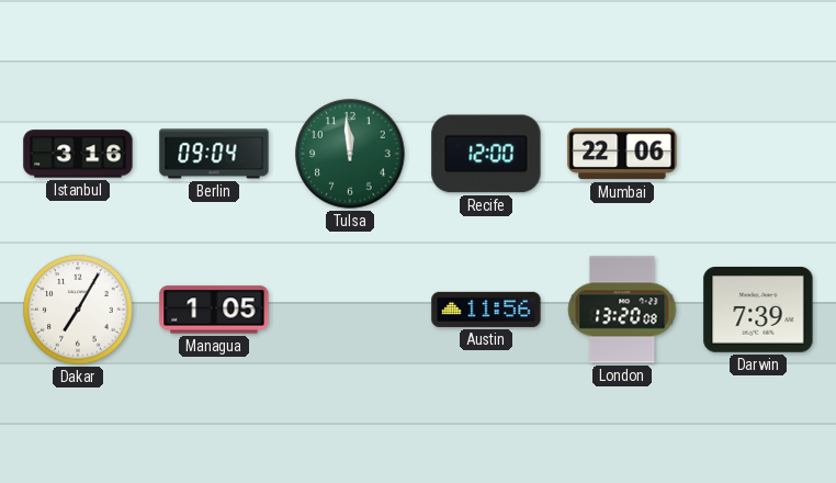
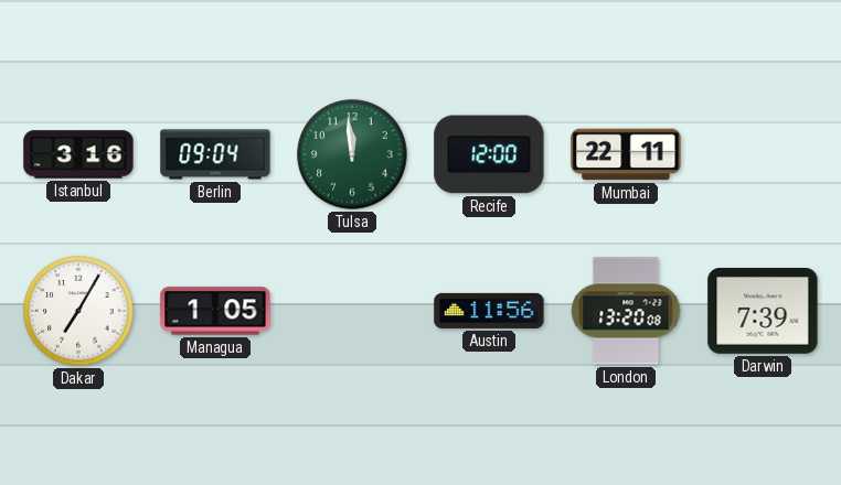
Mumbai: 22:06 -> 22:11
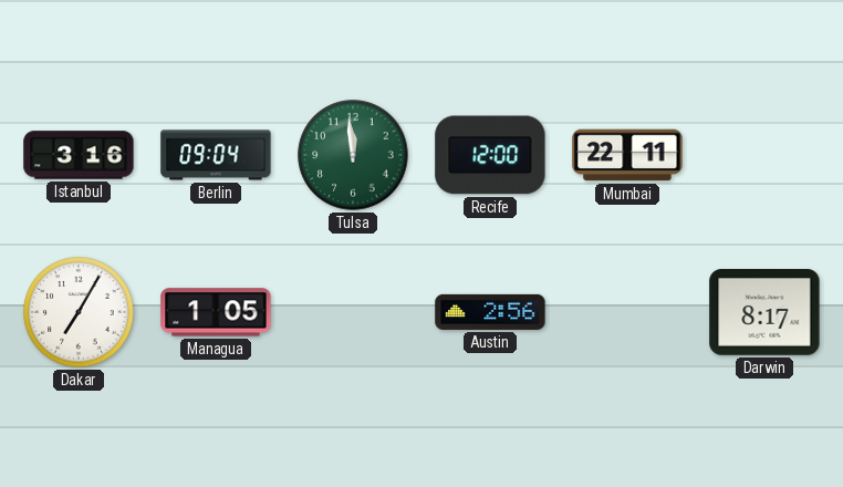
Austin: 11:56 -> 2:56
London: 13:20 -> none
Darwin: 7:39 -> 8:17
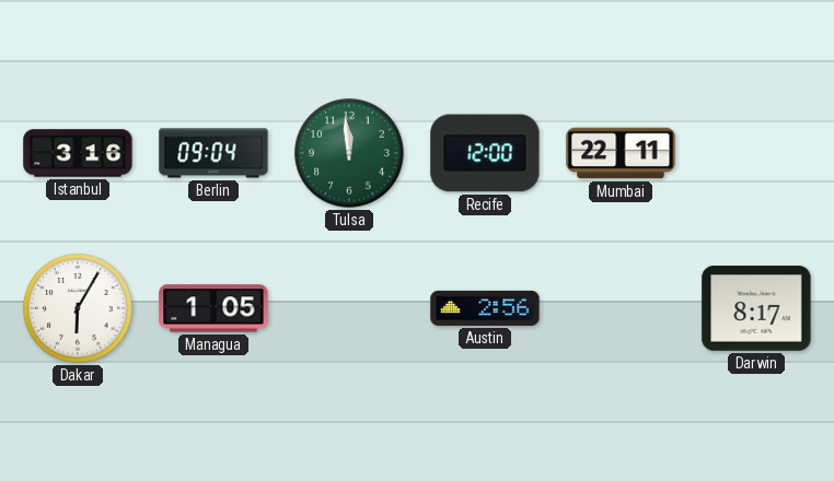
Dakar: 7:05 -> 6:05
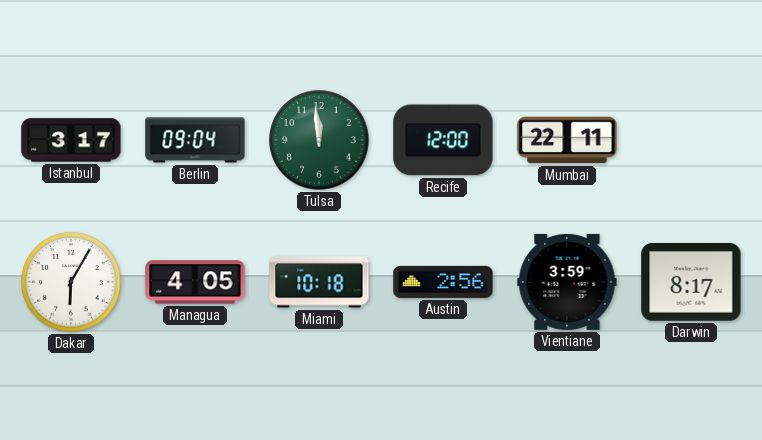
Istanbul: 3:16 -> 3:17
Managua: 1:05 -> 4:05
Miami: none -> 10:18
Vientiane: none -> 3:59
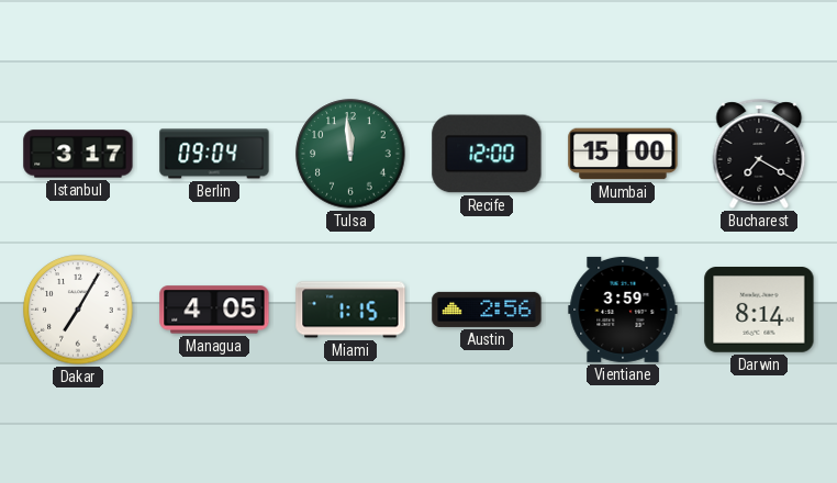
Mumbai: 22:11 -> 15:00
Bucharest: none -> 7:20
Dakar: 6:05 -> 7:05
Miami: 10:18 -> 1:15
Darwin: 8:17 -> 8:14
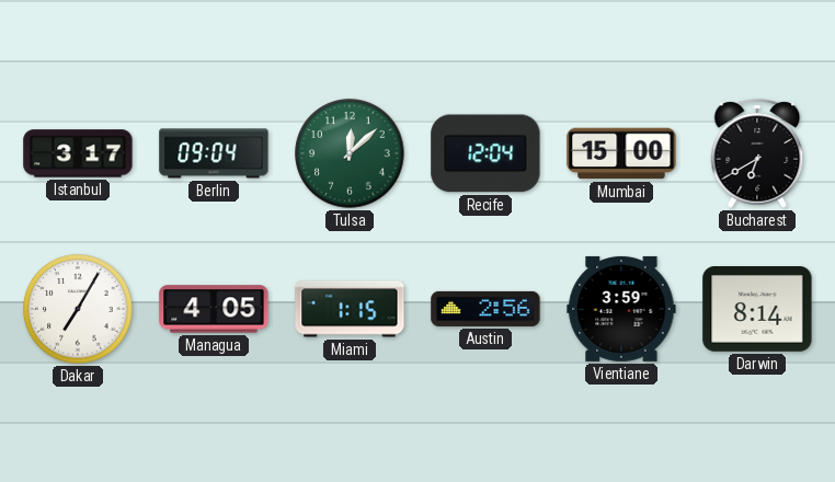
Tulsa: 11:59 -> 12:08
Recife: 12:00 -> 12:04
Bucharest: 7:20 -> 6:40
